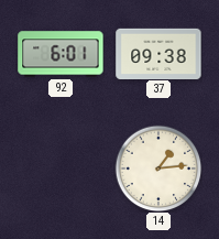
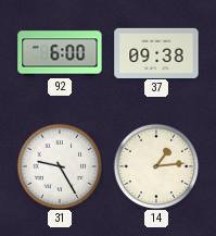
92: 6:01 -> 6:00
31: none -> 9:25
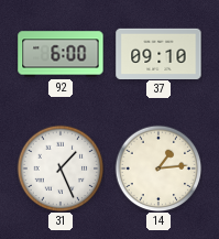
37: 09:38 -> 09:10
31: 9:25 -> 1:26
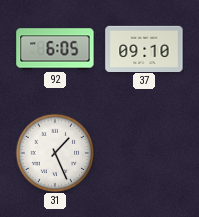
92: 6:00 -> 6:05
14: 1:14 -> none
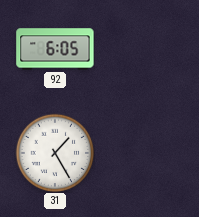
37: 09:10 -> none
31: 1:26 -> 1:25
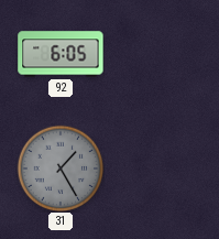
31 dial: white -> grey
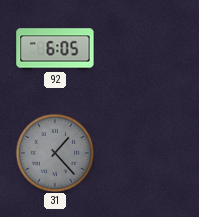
31: 1:25 -> 1:23
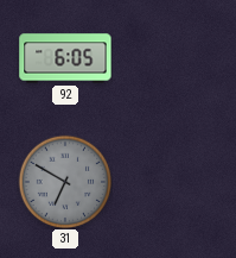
31: 1:23 -> 6:50
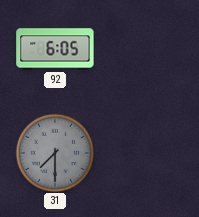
31: 6:50 -> 7:30
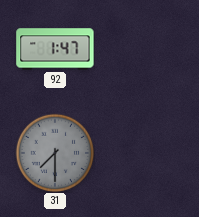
92: 6:05 -> 1:47
